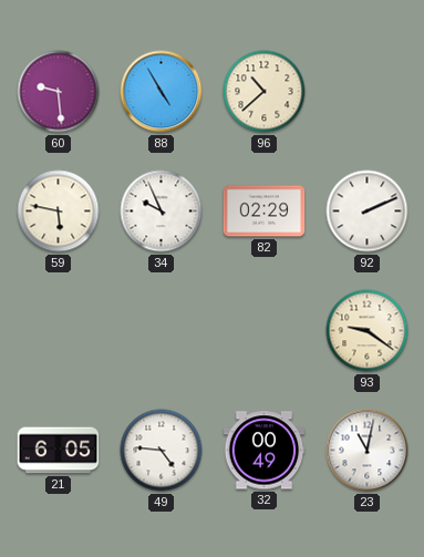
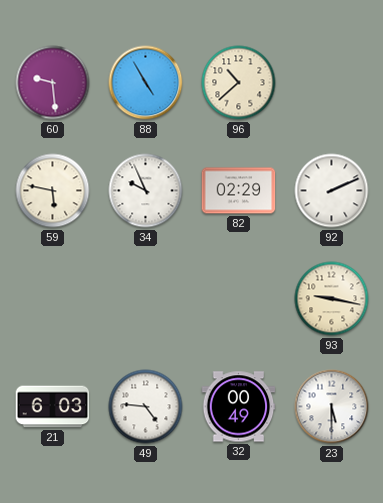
93: 9:21 -> 9:17
21: 6:05 -> 6:03
23: 11:02 -> 5:30
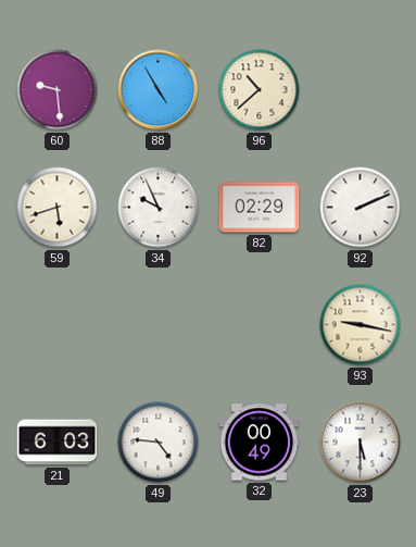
59: 5:47 -> 5:42
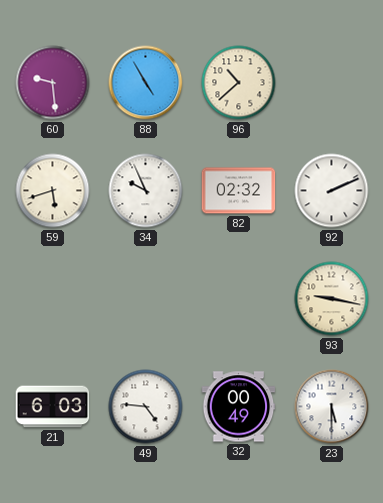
82: 02:29 -> 02:32
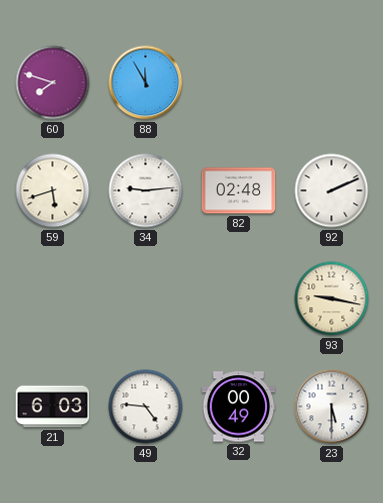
60: 9:29 -> 7:48
88: 4:55 -> 11:55
96: 10:38 -> none
34: 9:56 -> 9:14
82: 02:32 -> 02:48
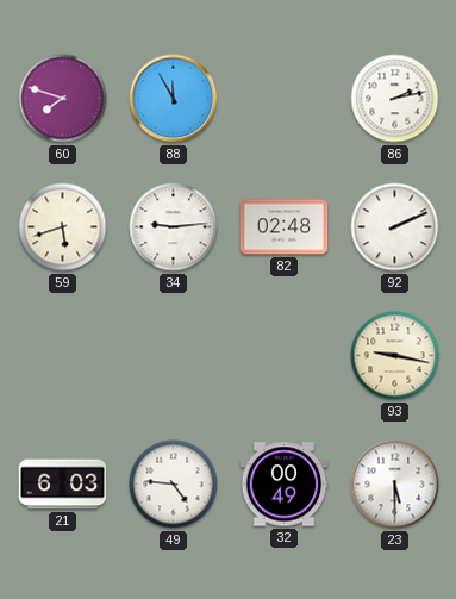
86: none -> 2:13
